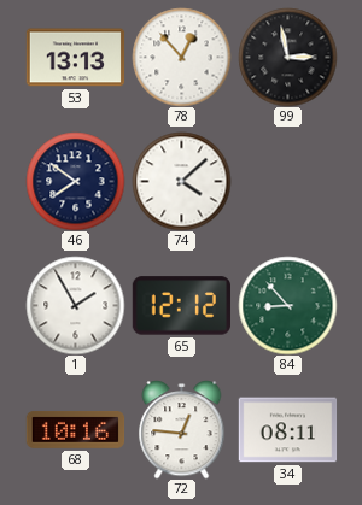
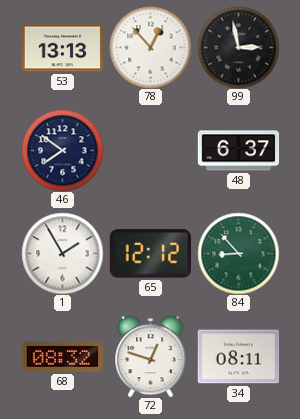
74: 4:08 -> none
48: none -> 6:37
68: 10:16 -> 08:32
72: 12:46 -> 12:48
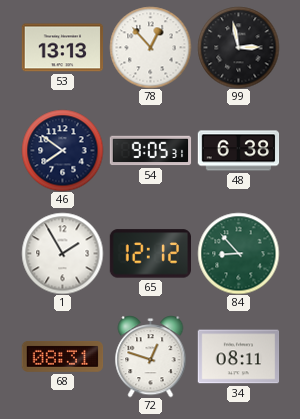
54: none -> 9:05
48: 6:37 -> 6:38
68: 08:32 -> 08:31
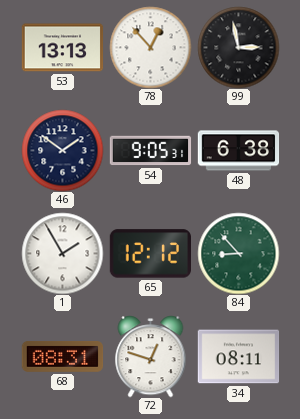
46: 7:51 -> 1:51
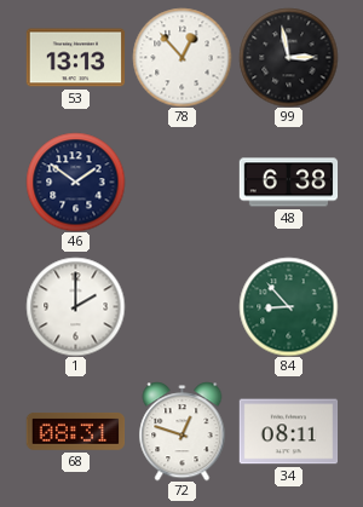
54: 9:05 -> none
1: 1:55 -> 2:00
65: 12:12 -> none
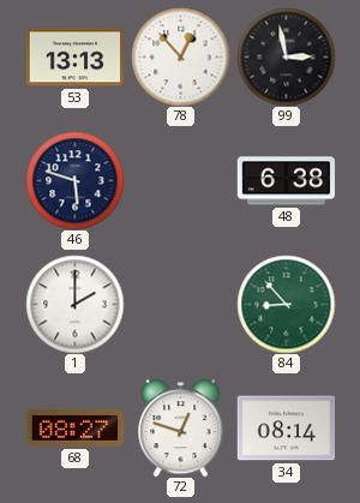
46: 1:51 -> 5:48
68: 08:31 -> 08:27
34: 08:11 -> 08:14
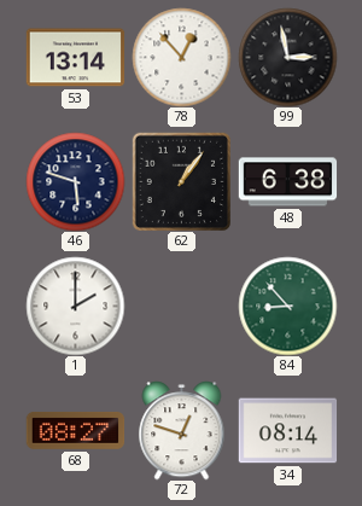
53: 13:13 -> 13:14
62: none -> 1:06
